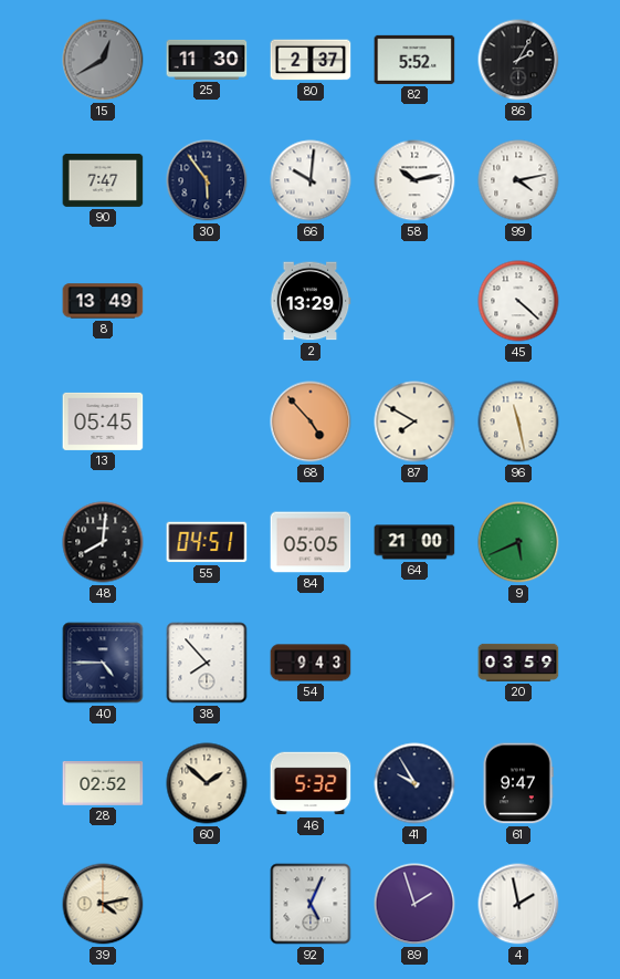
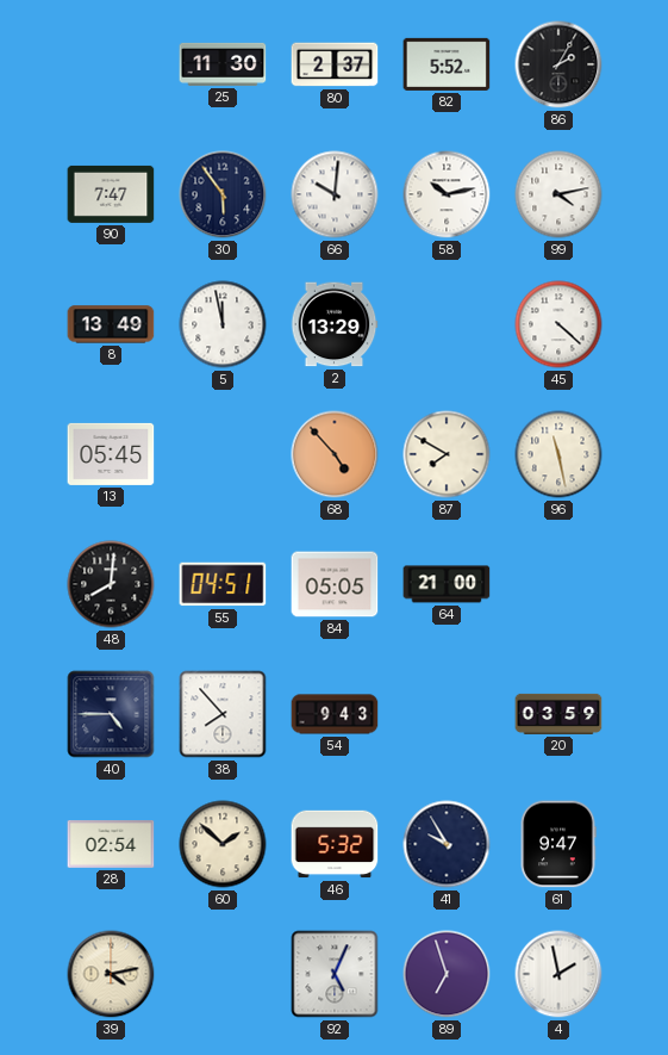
15: 12:40 -> none
5: none -> 11:58
9: 5:41 -> none
28: 02:52 -> 02:54
89: 1:57 -> 6:57
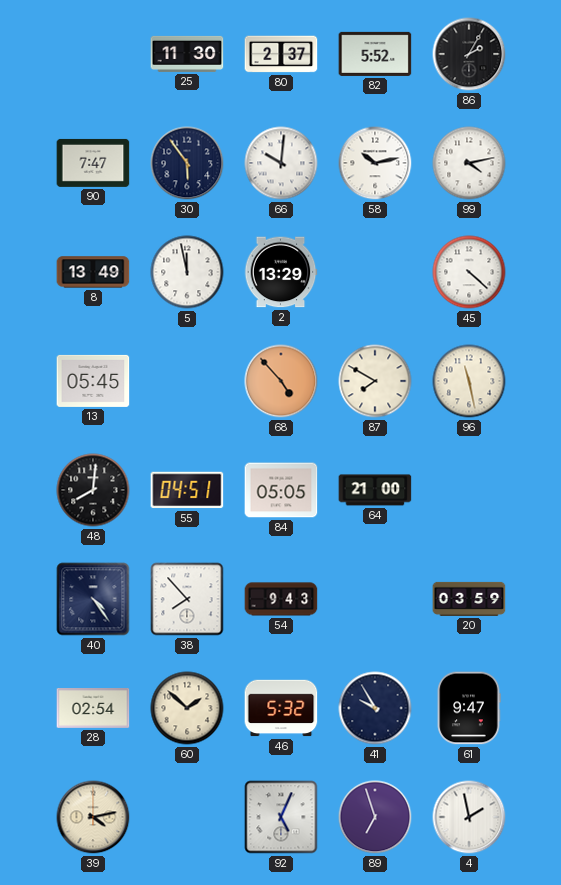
40: 4:45 -> 4:24
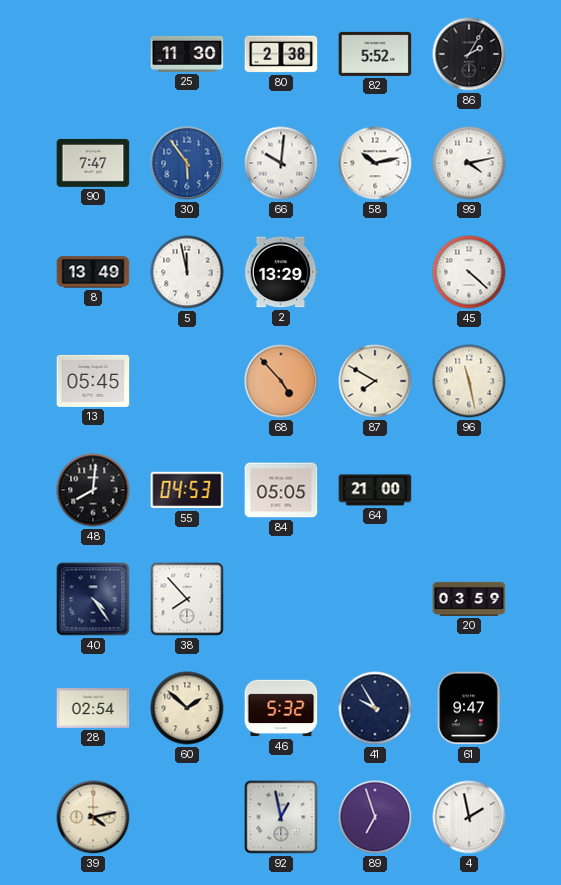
80: 2:37 -> 2:38
30 dial: navy -> blue
55: 04:51 -> 04:53
54: 9:43 -> none
92: 5:04 -> 12:58
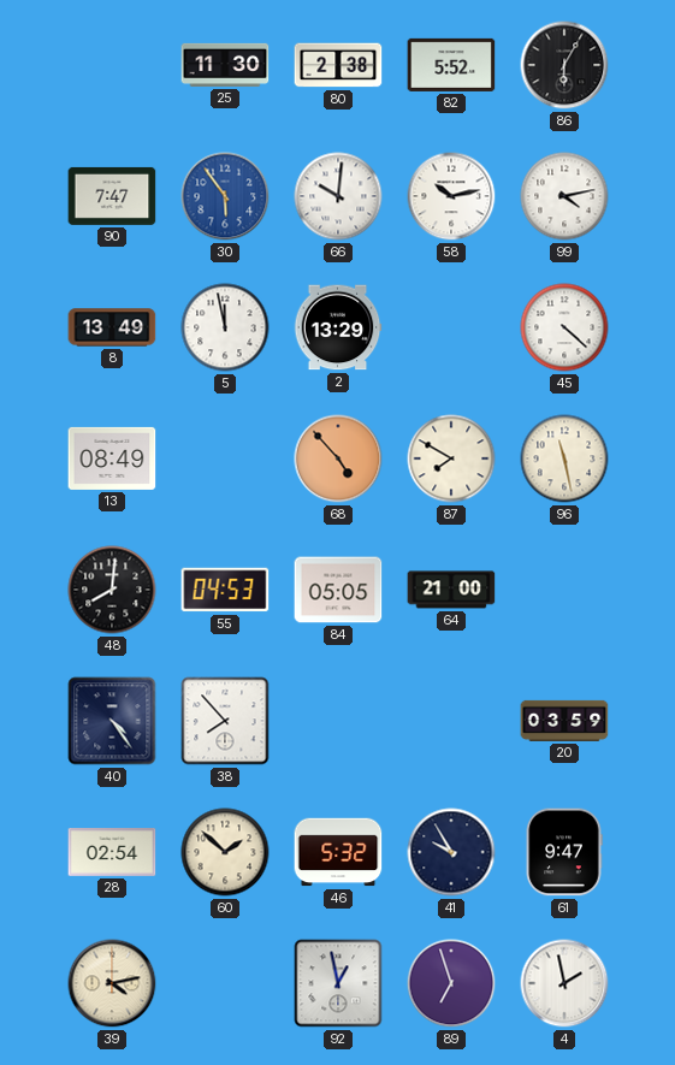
86: 2:05 -> 6:05
13: 05:45 -> 08:49
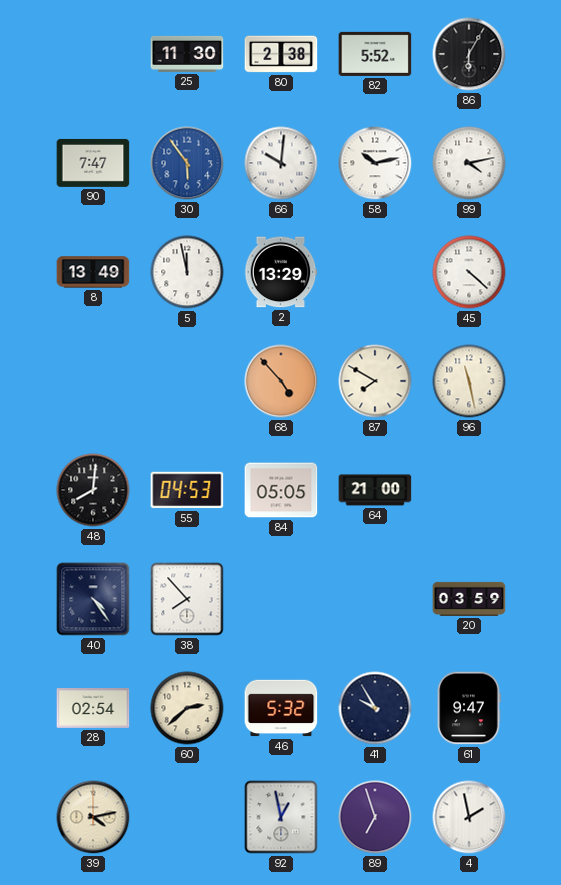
13: 08:49 -> none
60: 1:52 -> 2:38
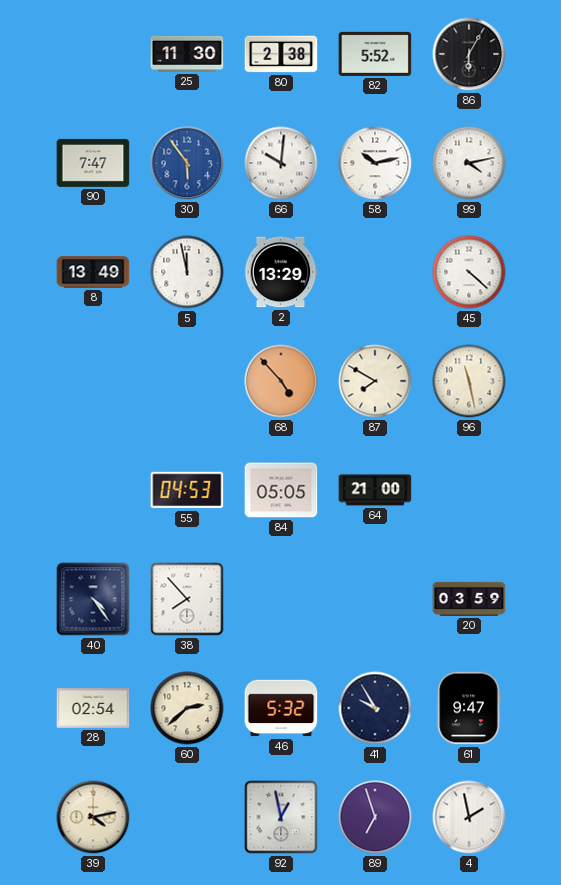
48: 8:01 -> none
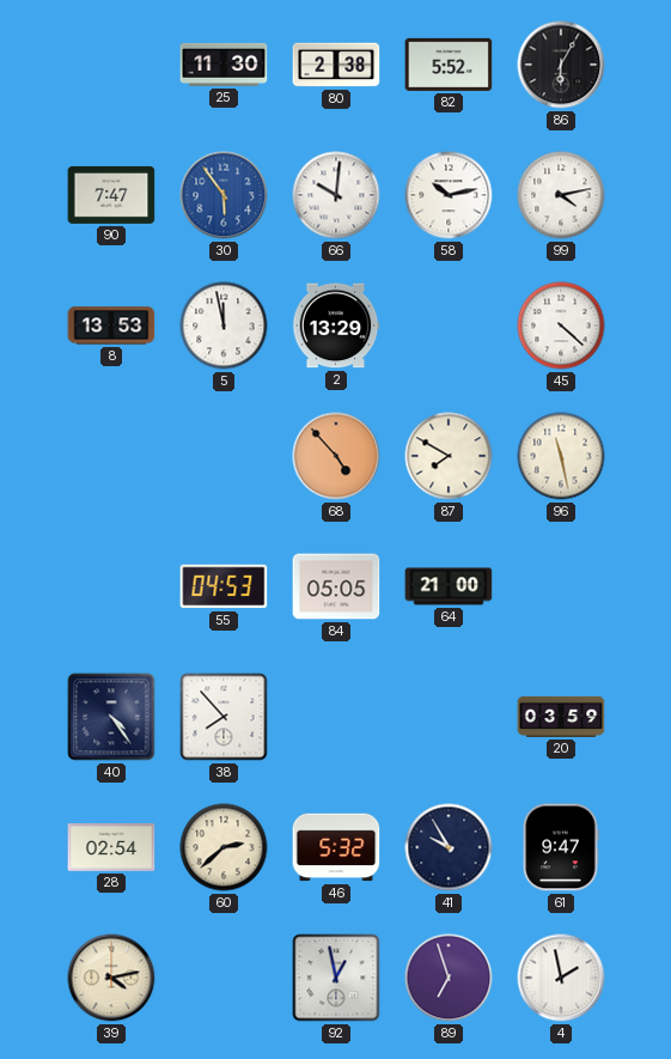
8: 13:49 -> 13:53
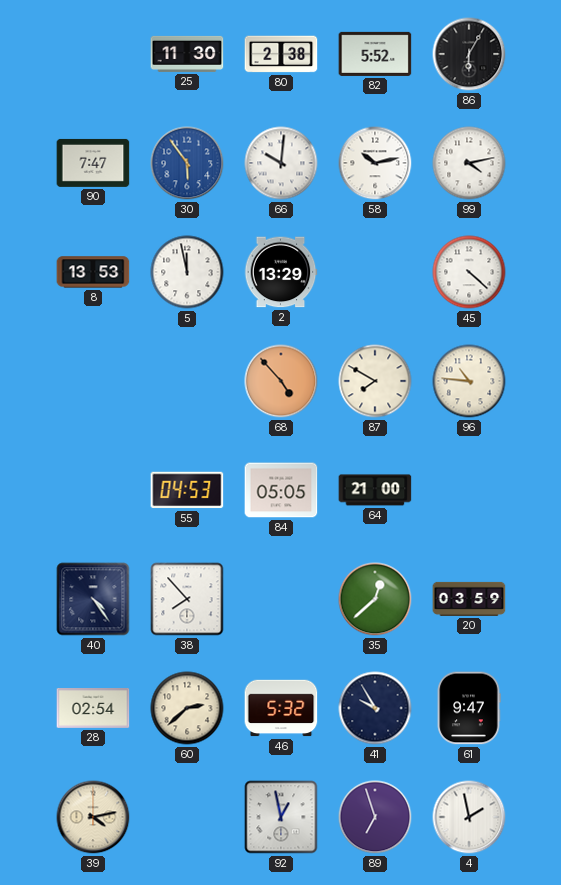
96: 11:28 -> 10:46
35: none -> 12:38
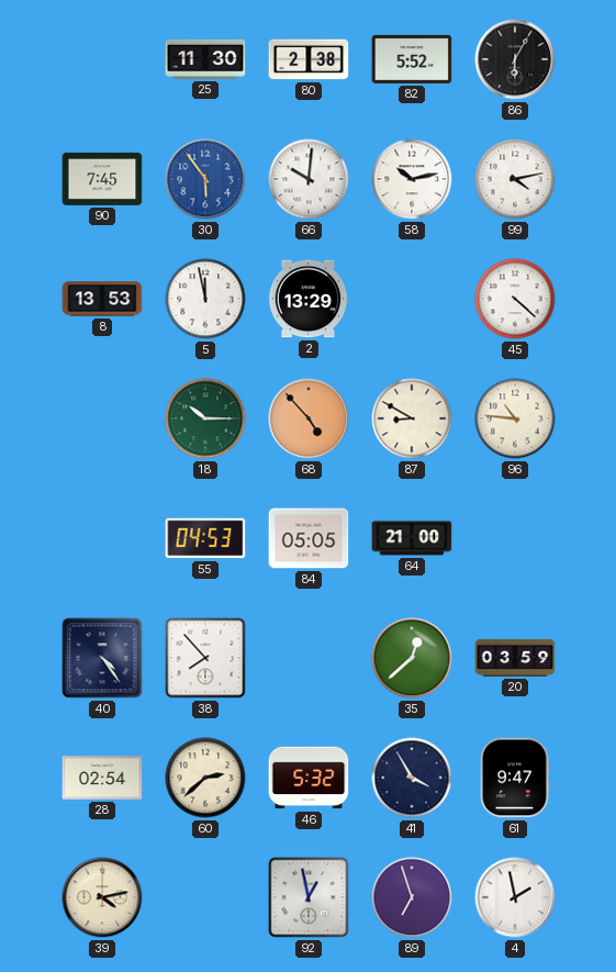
90: 7:47 -> 7:45
18: none -> 10:15
87: 7:50 -> 8:50
41: 9:55 -> 3:55
